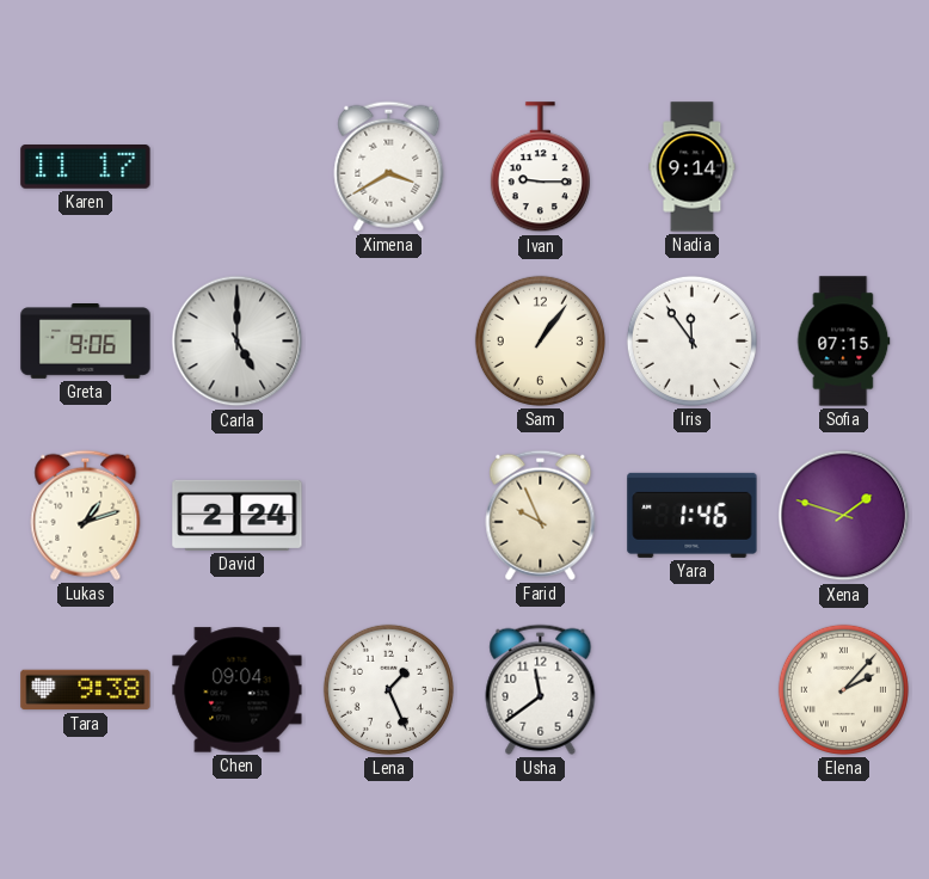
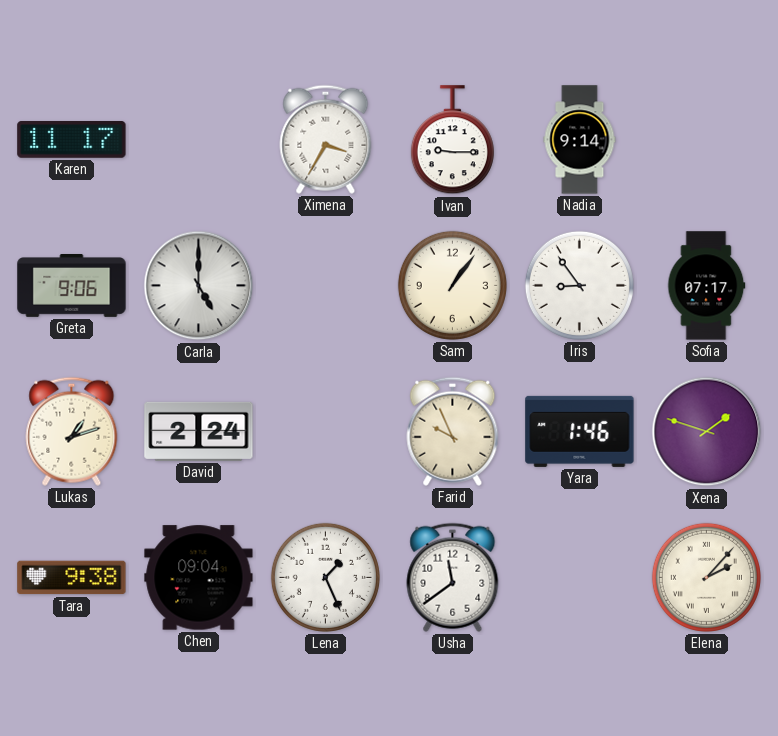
Ximena: 3:40 -> 3:35
Iris: 11:54 -> 8:54
Sofia: 07:15 -> 07:17
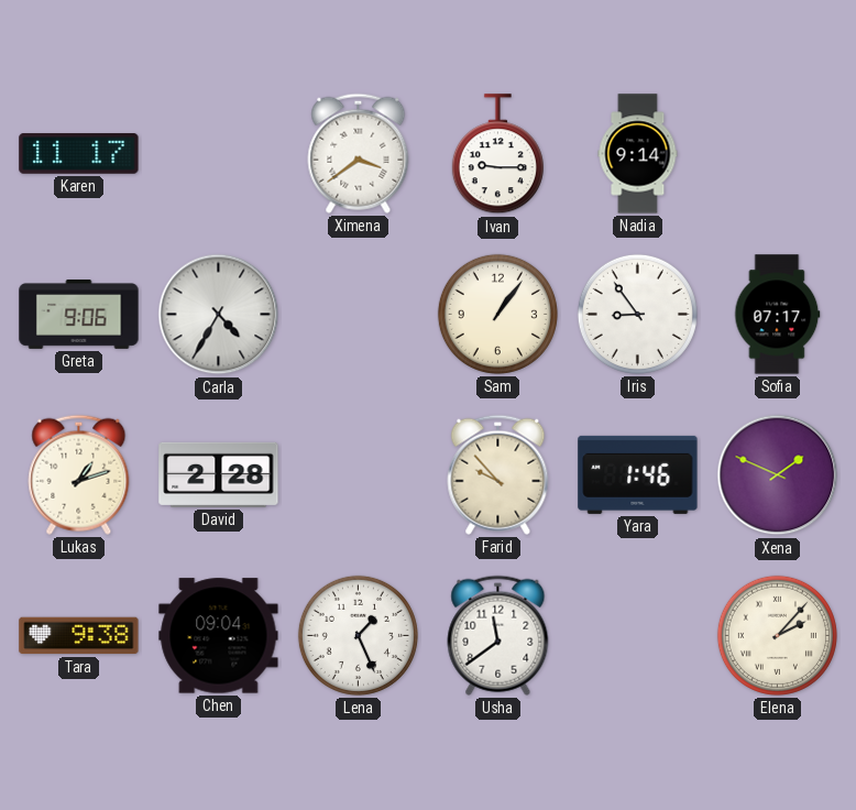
Ximena: 3:35 -> 3:39
Carla: 5:00 -> 4:35
David: 2:24 -> 2:28
Farid: 9:56 -> 9:53
Xena: 1:48 -> 1:49
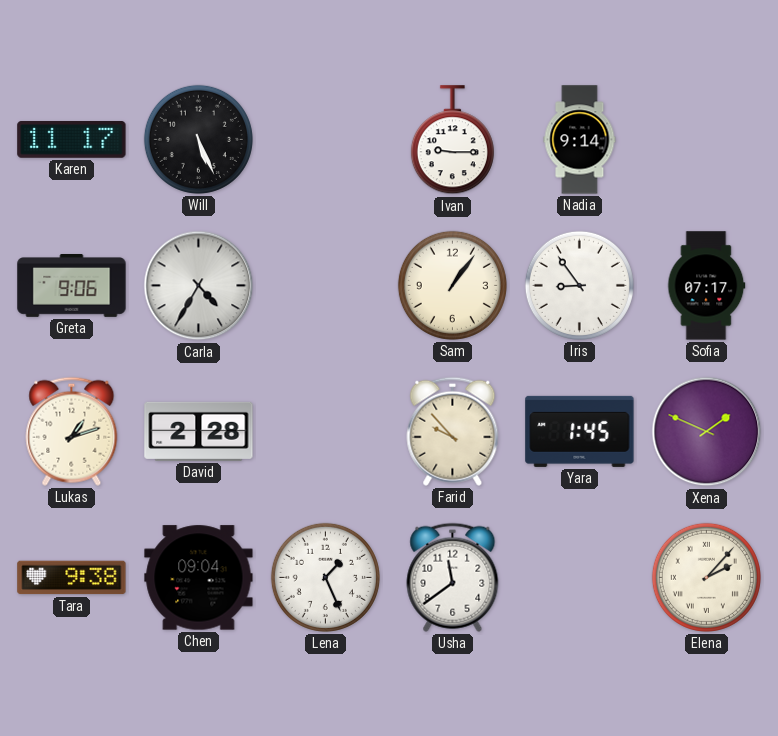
Will: none -> 5:26
Ximena: 3:39 -> none
Yara: 1:46 -> 1:45
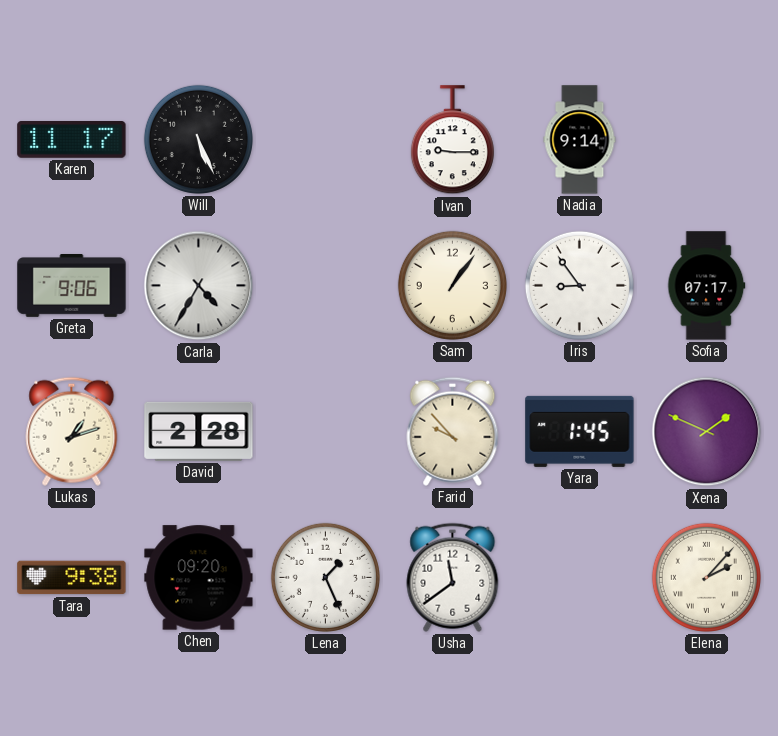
Chen: 09:04 -> 09:20
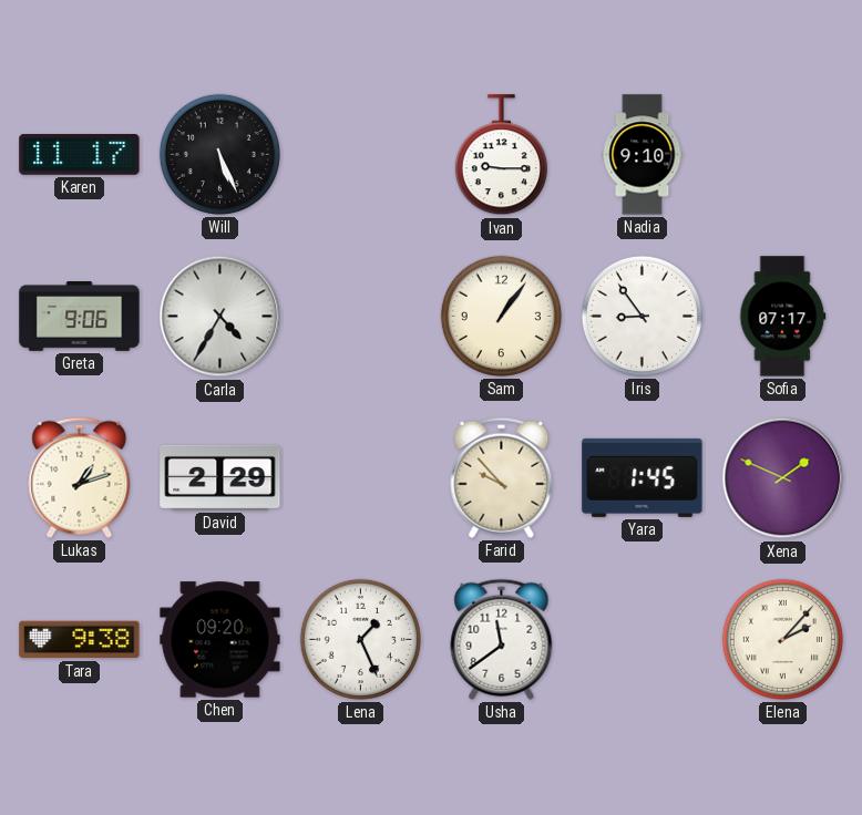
Nadia: 9:14 -> 9:10
David: 2:28 -> 2:29
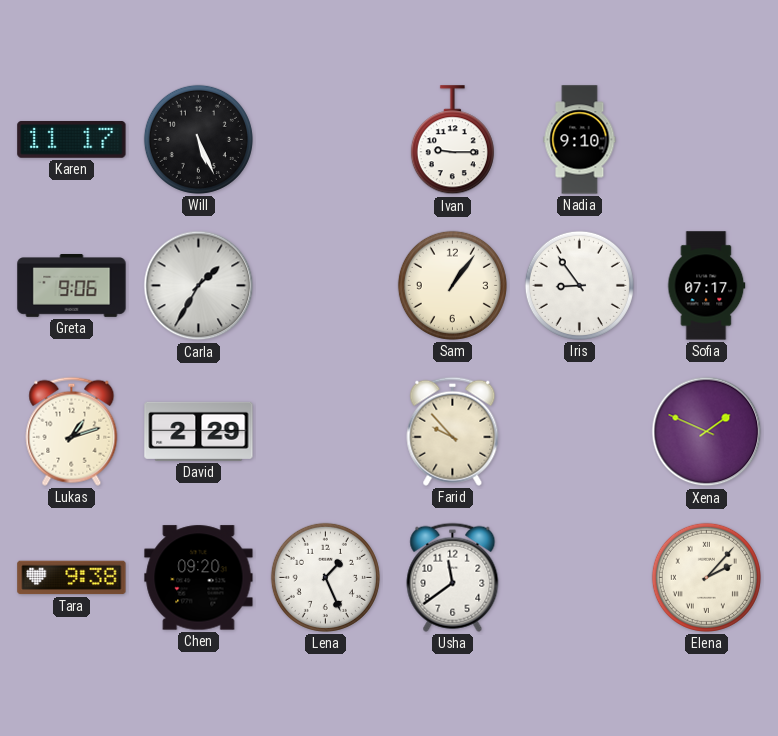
Carla: 4:35 -> 1:35
Yara: 1:45 -> none
